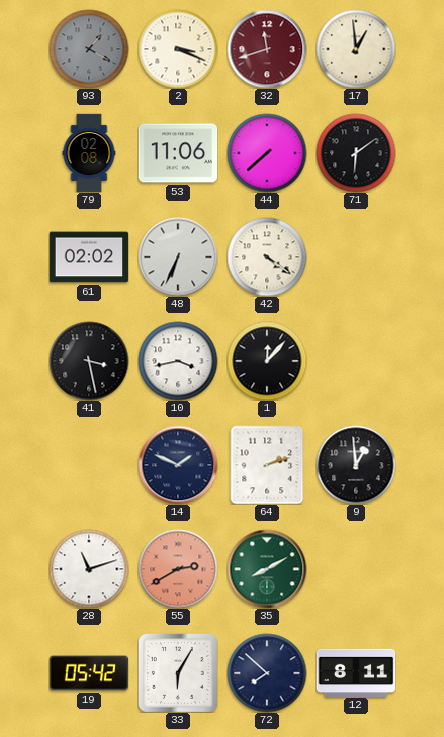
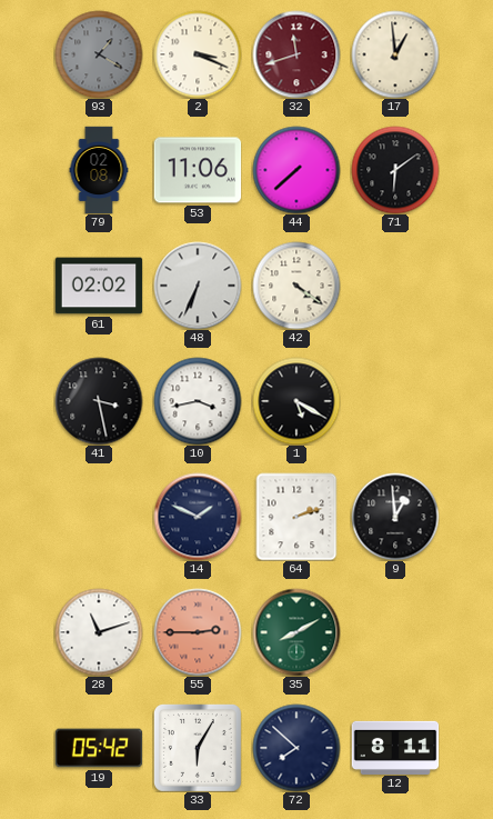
1: 12:07 -> 5:20
55: 2:40 -> 2:45
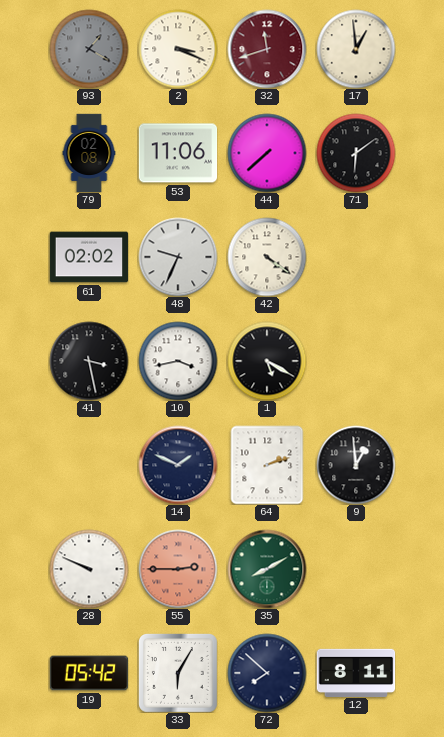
48: 6:34 -> 9:34
28: 11:12 -> 9:49
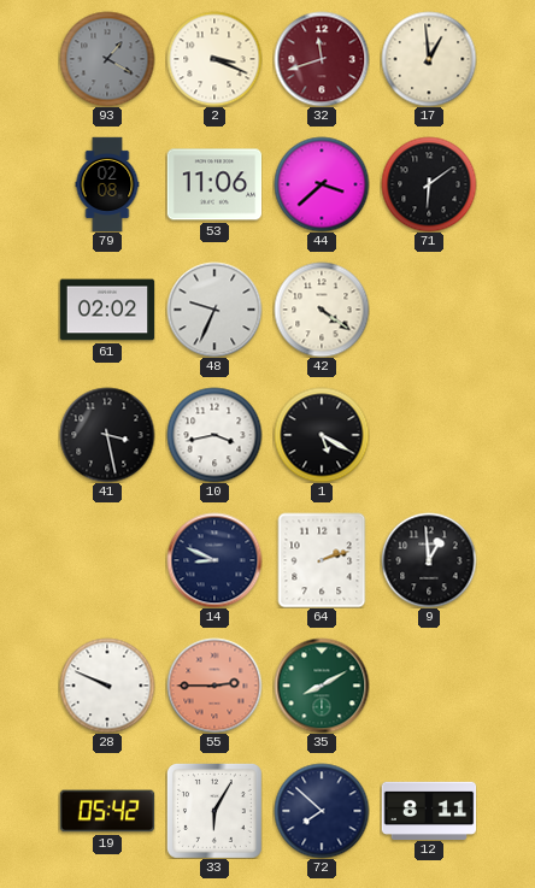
44: 7:38 -> 3:38
14: 1:49 -> 8:49
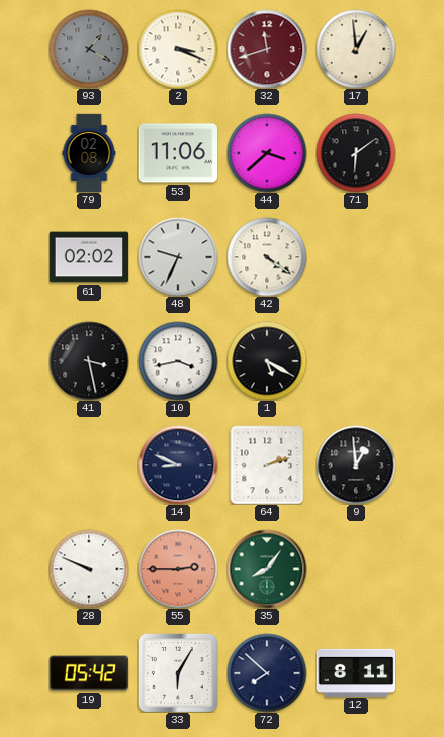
35: 8:10 -> 8:06
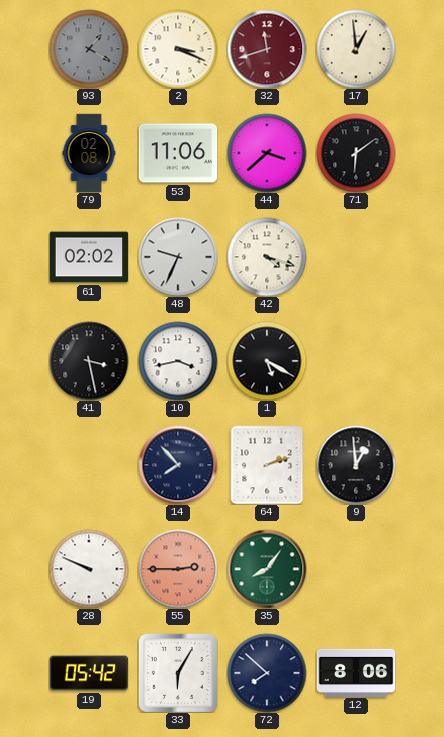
42: 4:21 -> 4:18
14: 8:49 -> 7:53
12: 8:11 -> 8:06
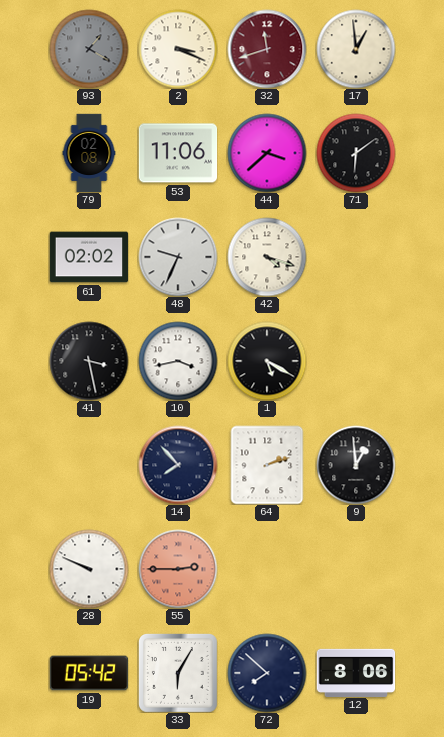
35: 8:06 -> none
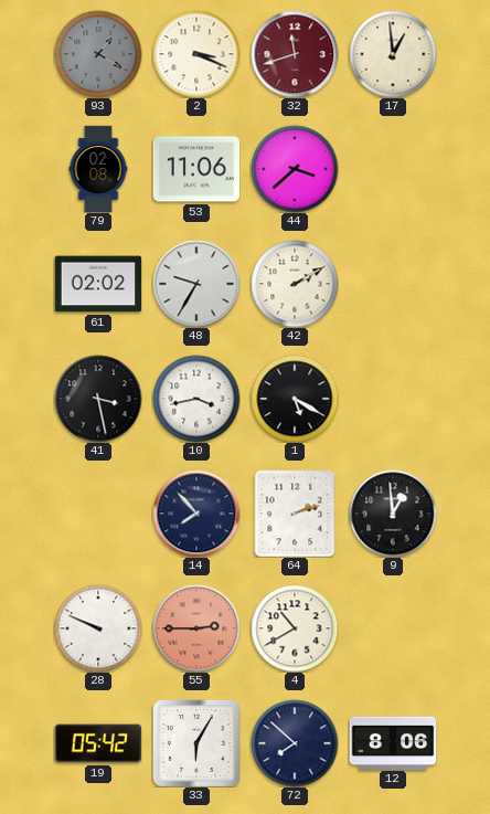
71: 6:09 -> none
48: 9:34 -> 9:35
42: 4:18 -> 2:10
4: none -> 10:40
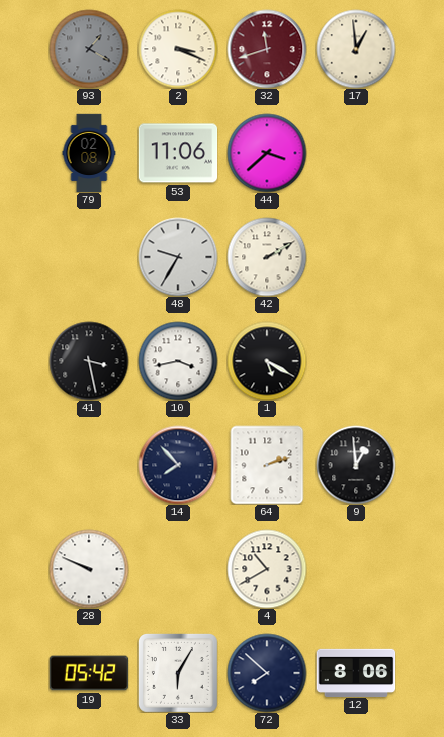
61: 02:02 -> none
55: 2:45 -> none
